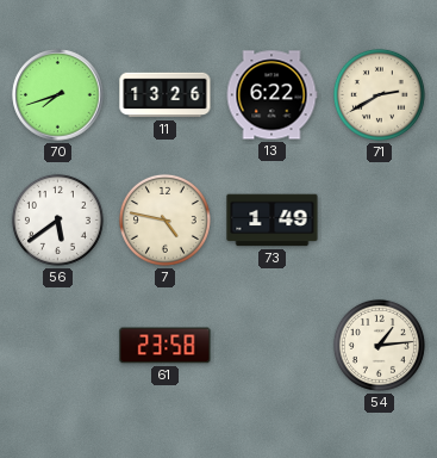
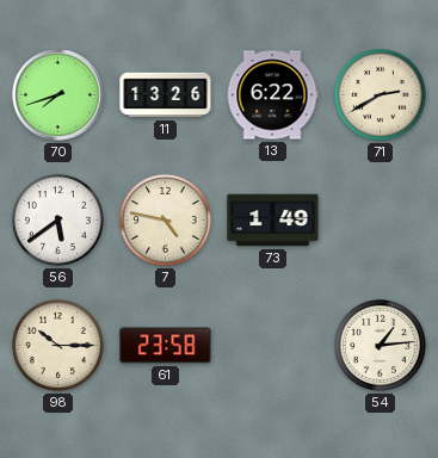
98: none -> 10:15
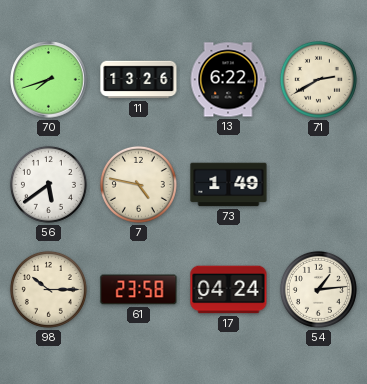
17: none -> 04:24
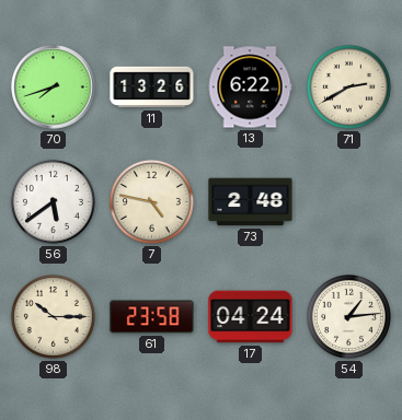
73: 1:49 -> 2:48
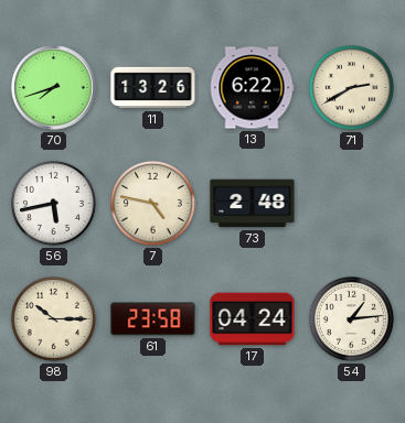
56: 5:39 -> 5:43
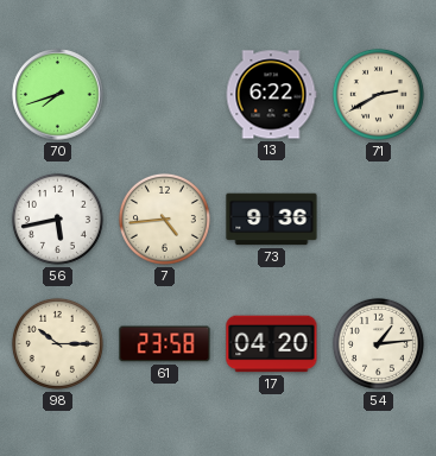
11: 13:26 -> none
7: 4:47 -> 4:44
73: 2:48 -> 9:36
17: 04:24 -> 04:20
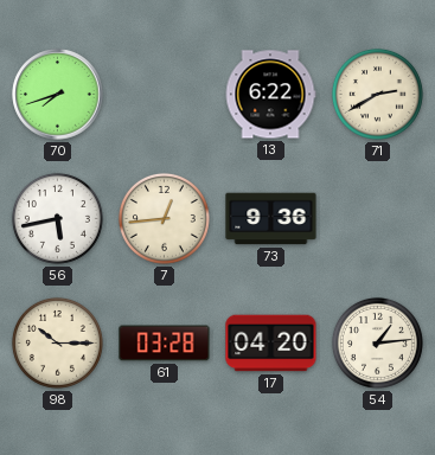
7: 4:44 -> 12:44
61: 23:58 -> 03:28
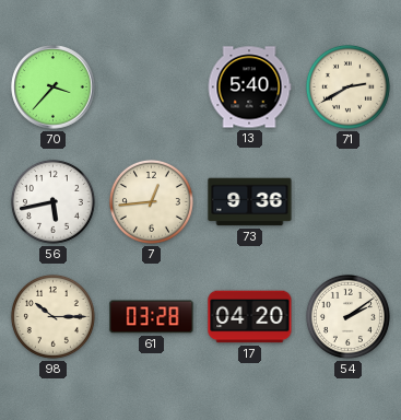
70: 7:42 -> 3:37
13: 6:22 -> 5:40
54: 1:14 -> 2:09
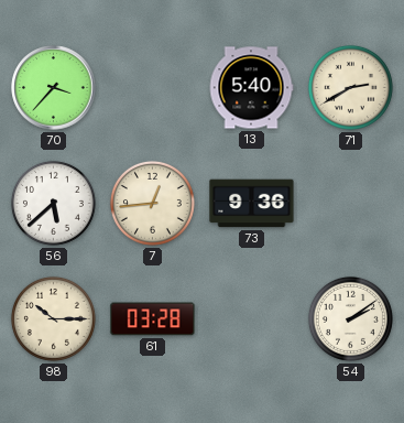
56: 5:43 -> 5:38
17: 04:20 -> none
